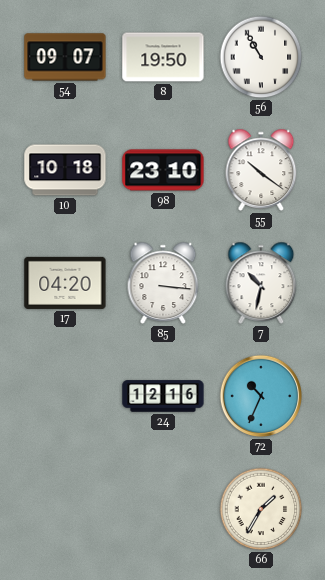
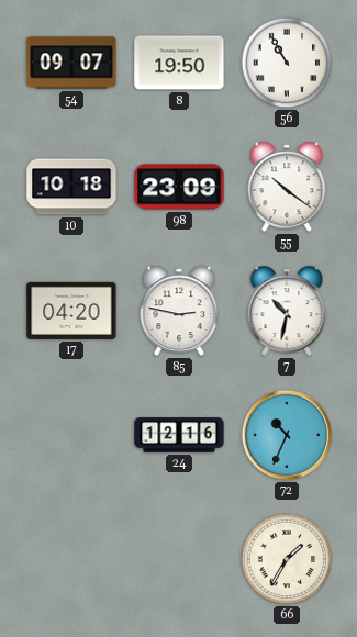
98: 23:10 -> 23:09
85: 3:16 -> 2:47
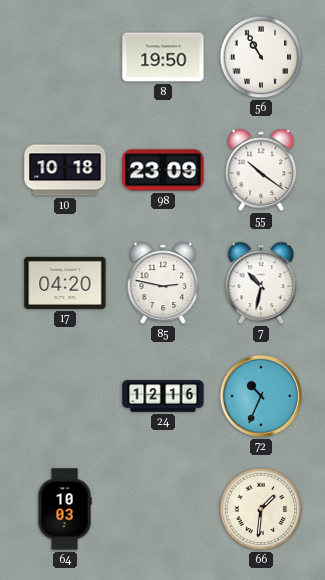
54: 09:07 -> none
64: none -> 10:03
66: 1:35 -> 1:31
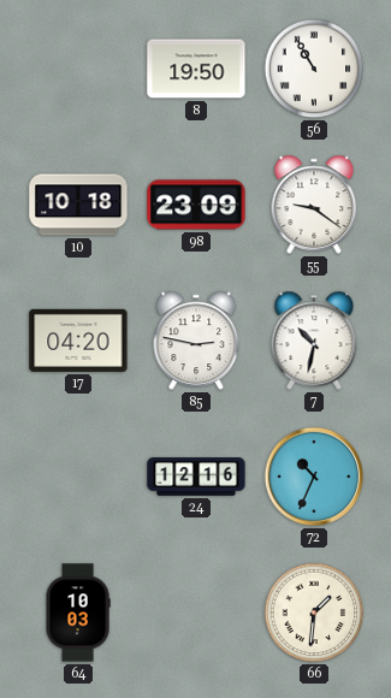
55: 10:21 -> 9:21
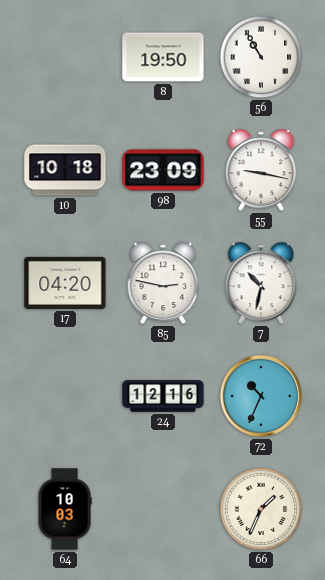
55: 9:21 -> 9:17
66: 1:31 -> 1:34
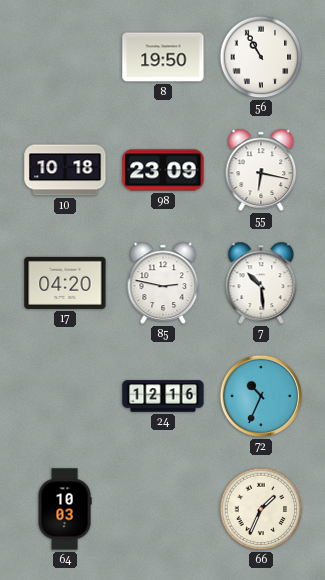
55: 9:17 -> 6:17
7: 10:32 -> 10:29
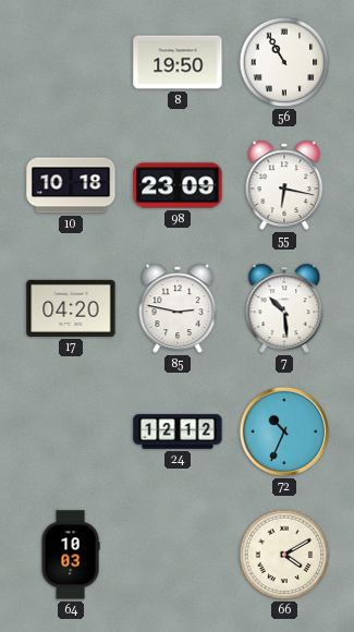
24: 12:16 -> 12:12
66: 1:34 -> 4:10
